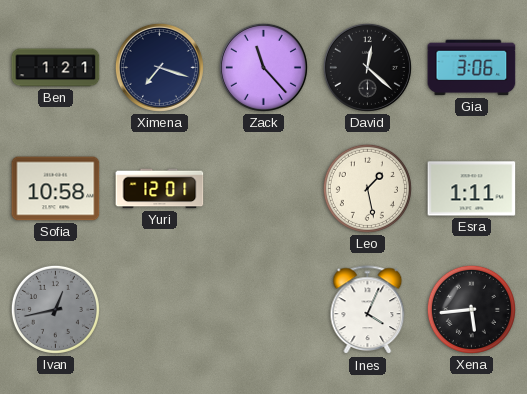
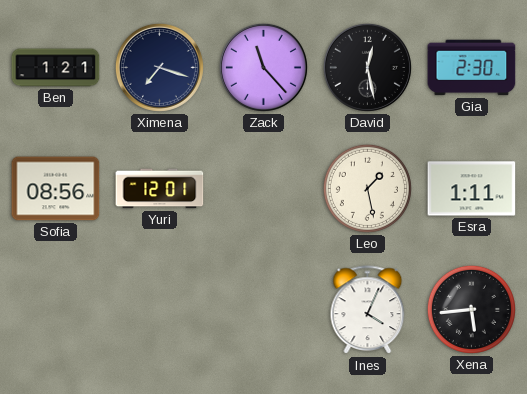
David: 12:22 -> 12:28
Gia: 3:06 -> 2:30
Sofia: 10:58 -> 08:56
Ivan: 12:43 -> none
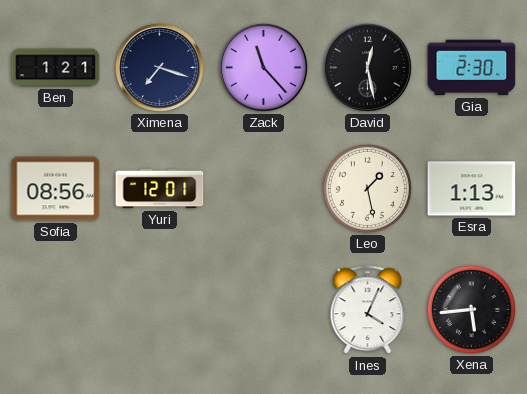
Esra: 1:11 -> 1:13
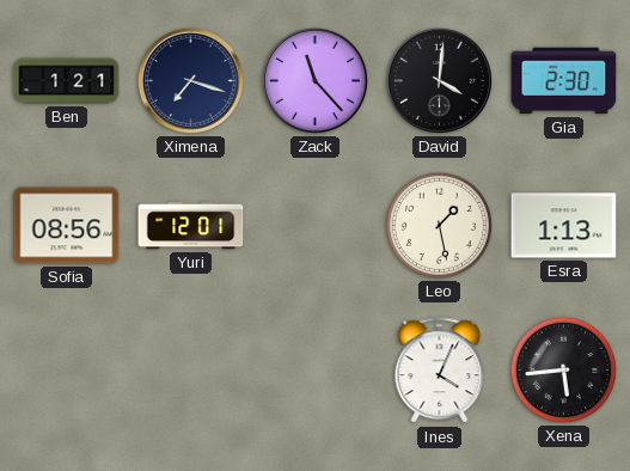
David: 12:28 -> 4:01
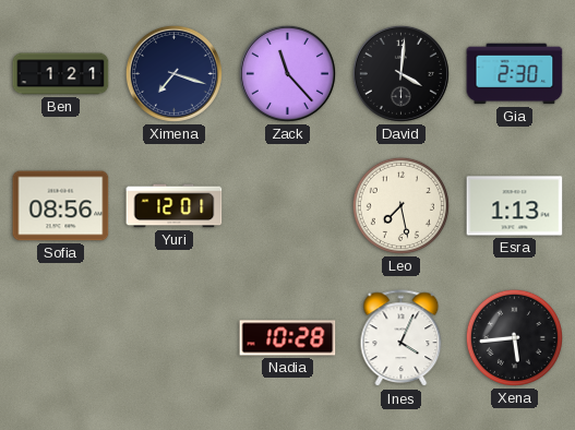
Leo: 1:28 -> 7:28
Nadia: none -> 10:28
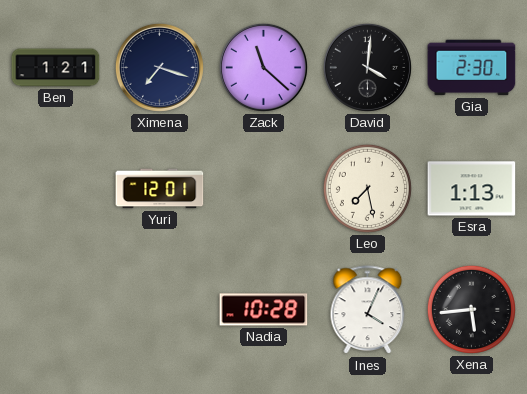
Zack: 11:23 -> 11:22
Sofia: 08:56 -> none
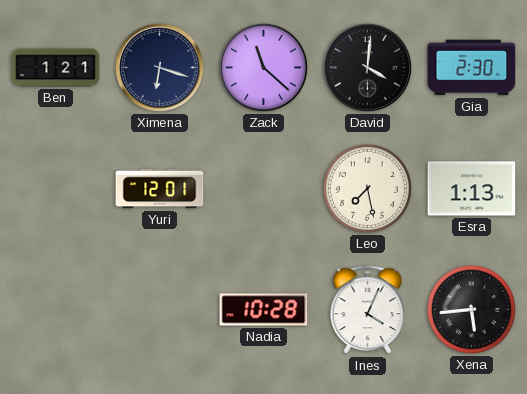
Ximena: 7:18 -> 6:18
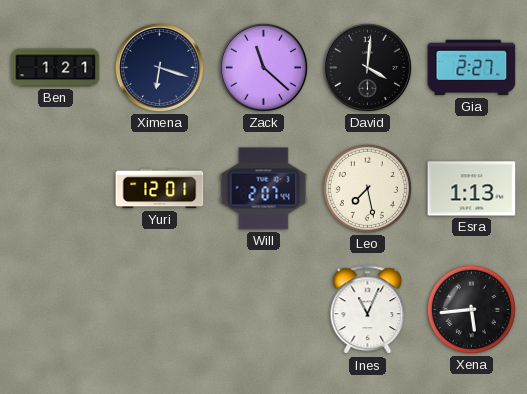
Gia: 2:30 -> 2:27
Will: none -> 2:07
Nadia: 10:28 -> none
Ines: 4:04 -> 11:04
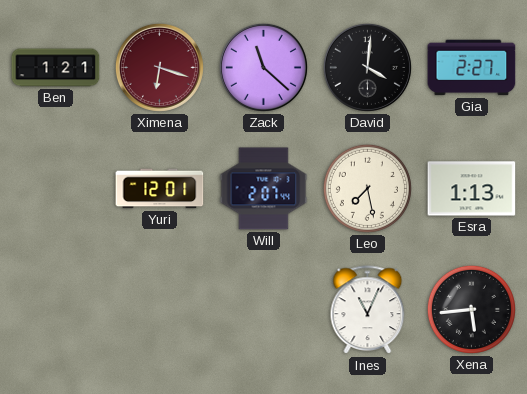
Ximena dial: navy -> burgundy
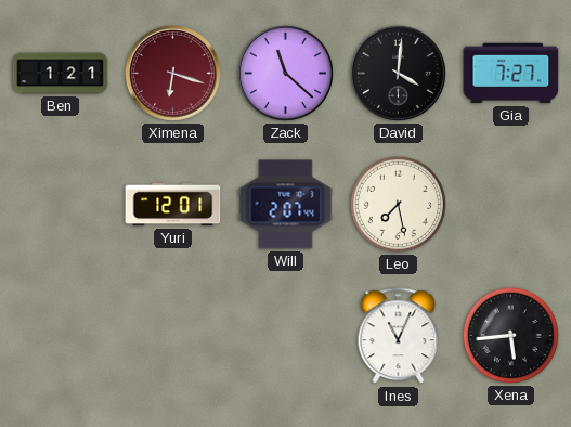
Gia: 2:27 -> 7:27
Esra: 1:13 -> none
